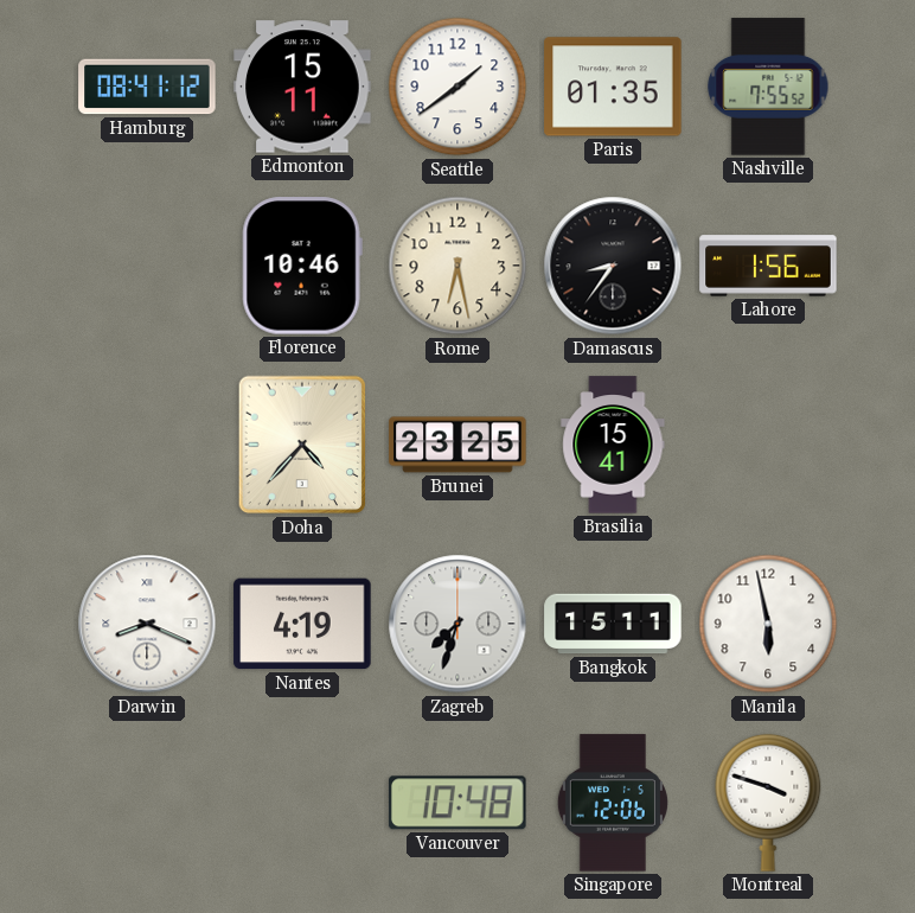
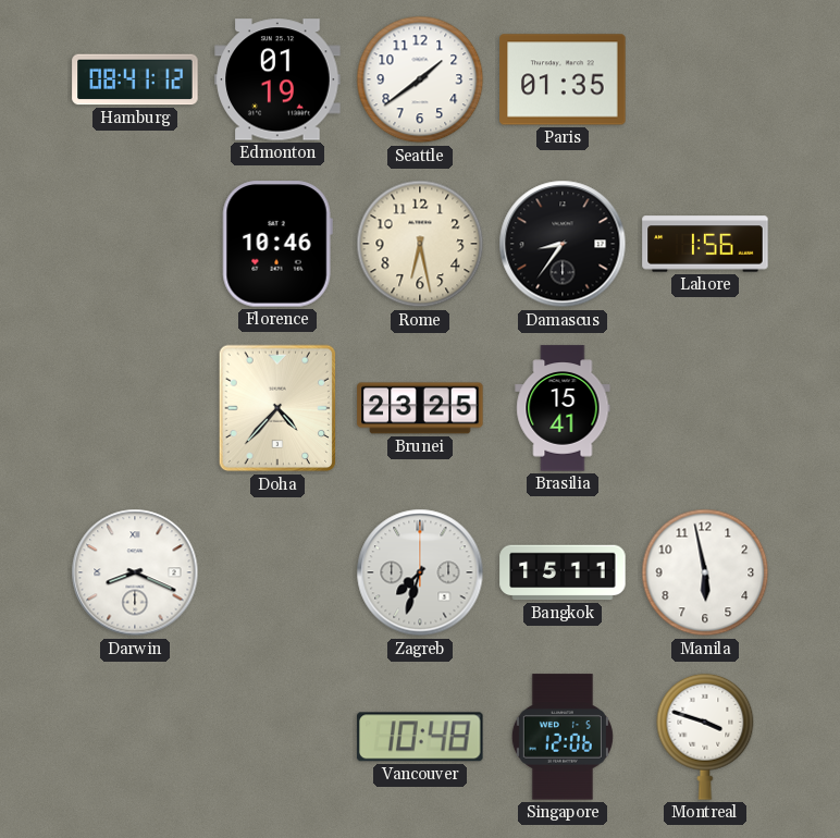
Edmonton: 15:11 -> 01:19
Nashville: 7:55 -> none
Nantes: 4:19 -> none
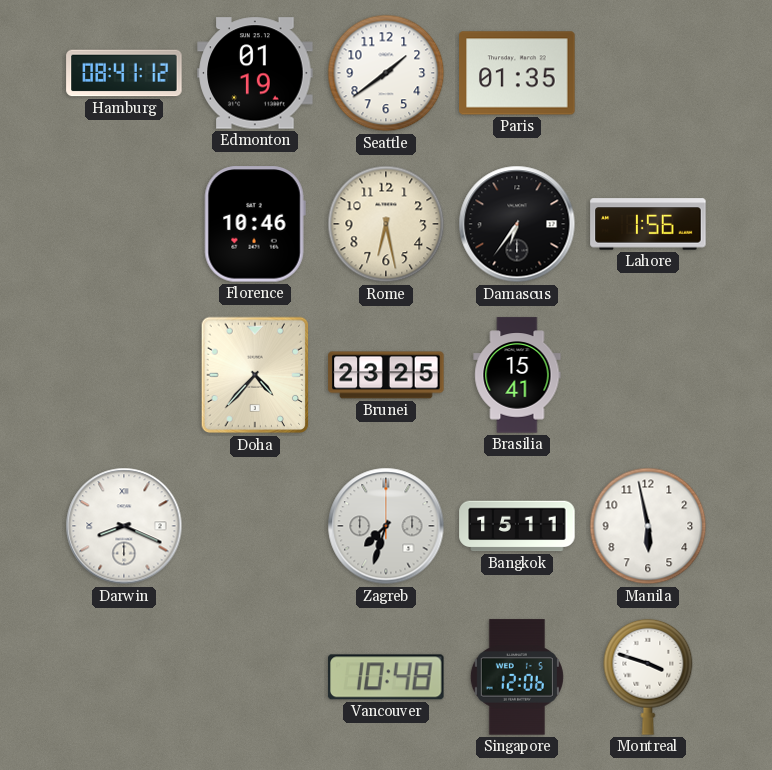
Damascus: 8:36 -> 6:36
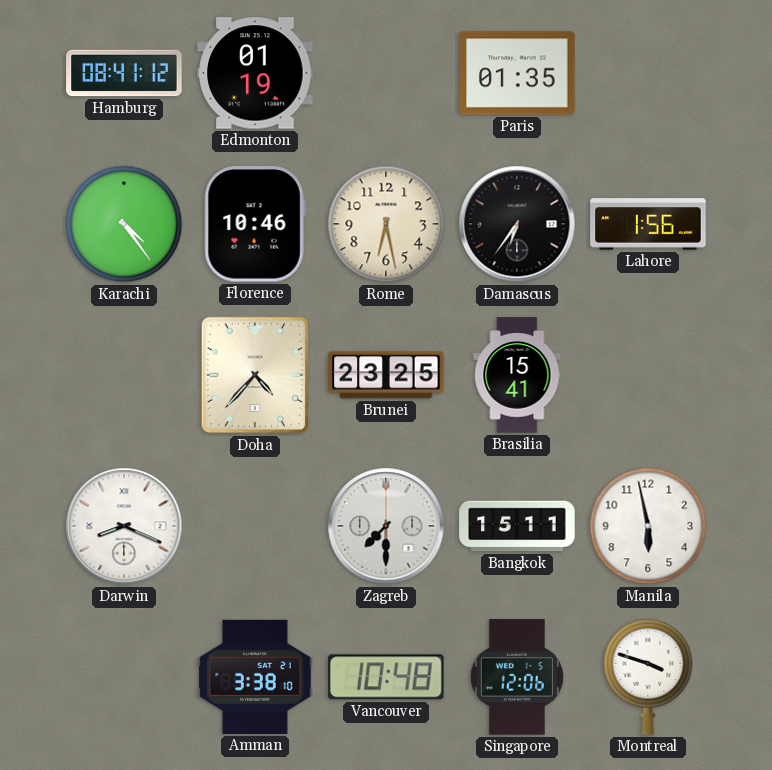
Seattle: 1:39 -> none
Karachi: none -> 4:24
Zagreb: 7:33 -> 7:30
Amman: none -> 3:38
